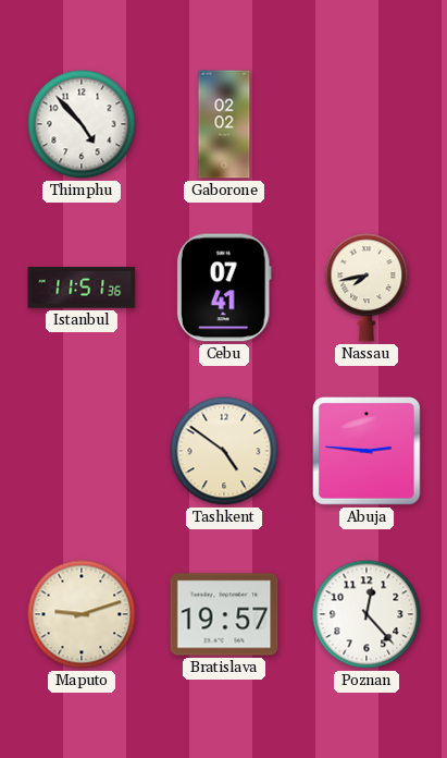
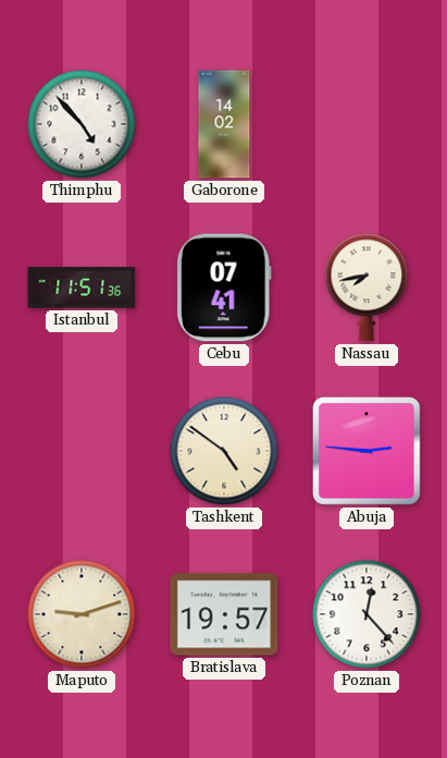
Gaborone: 02:02 -> 14:02
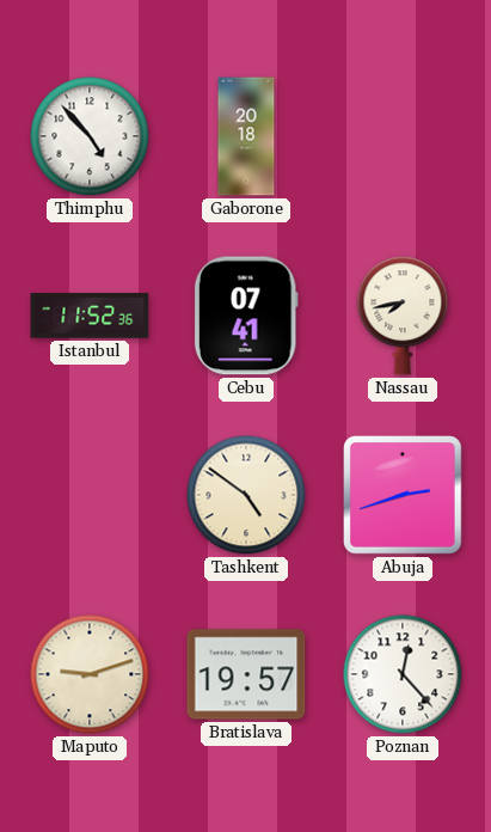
Gaborone: 14:02 -> 20:18
Istanbul: 11:51 -> 11:52
Abuja: 2:46 -> 2:42
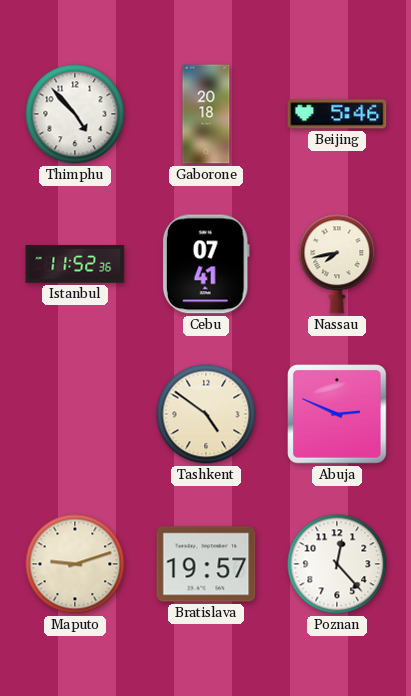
Beijing: none -> 5:46
Abuja: 2:42 -> 2:49
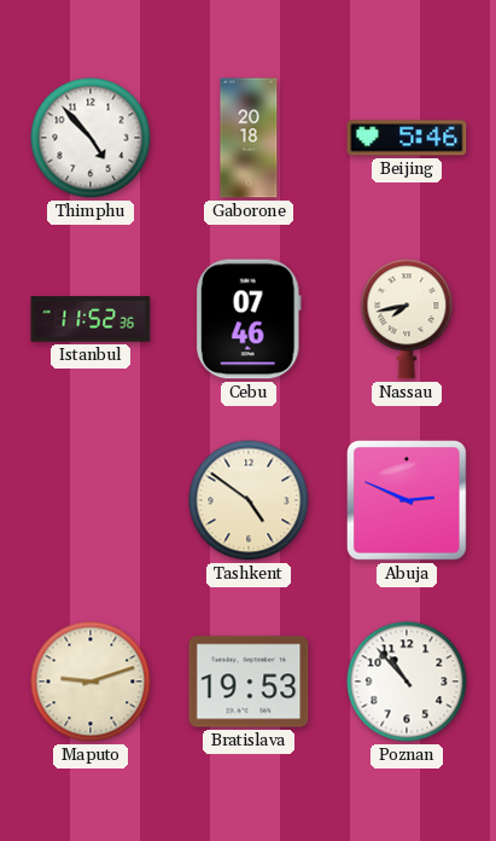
Cebu: 07:41 -> 07:46
Bratislava: 19:57 -> 19:53
Poznan: 12:23 -> 10:53
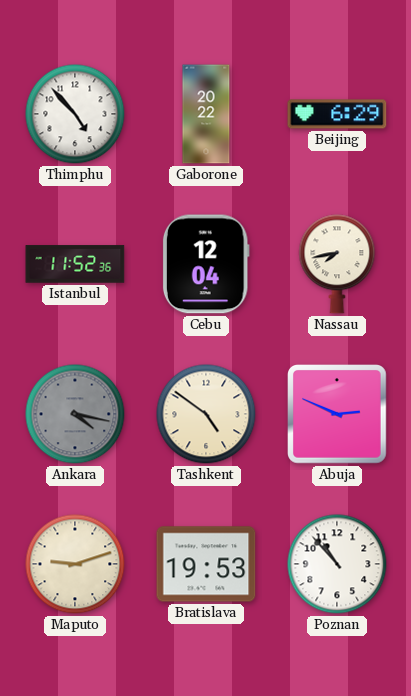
Gaborone: 20:18 -> 20:22
Beijing: 5:46 -> 6:29
Cebu: 07:46 -> 12:04
Ankara: none -> 4:17
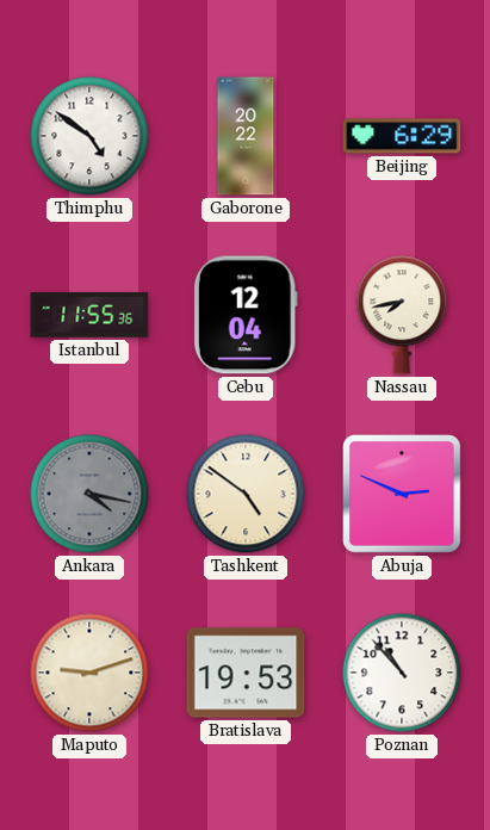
Thimphu: 4:53 -> 4:51
Istanbul: 11:52 -> 11:55
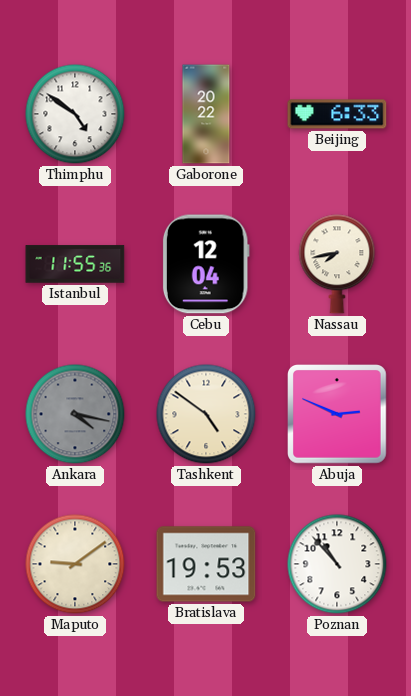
Beijing: 6:29 -> 6:33
Maputo: 9:12 -> 9:09
